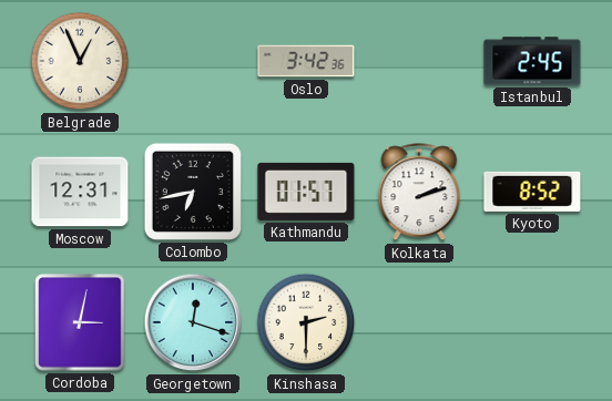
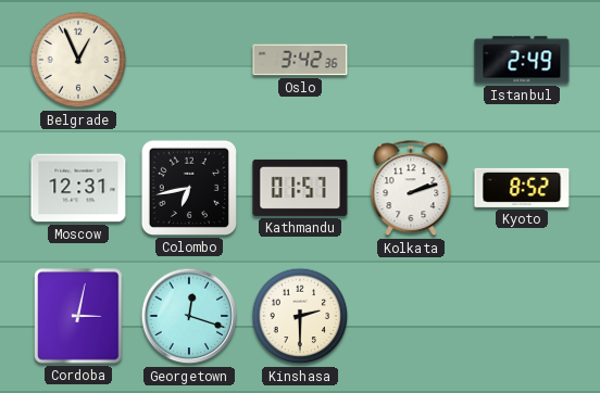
Istanbul: 2:45 -> 2:49
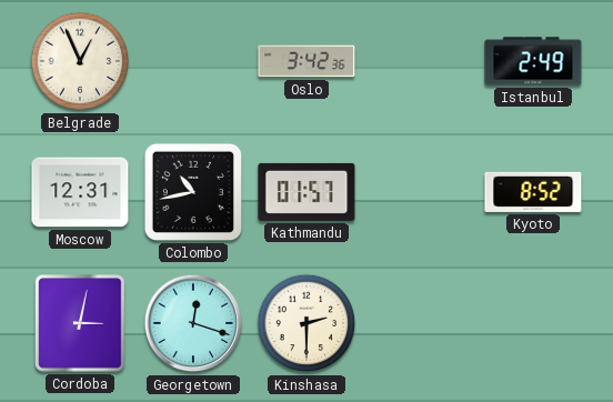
Colombo: 6:43 -> 10:43
Kolkata: 2:12 -> none
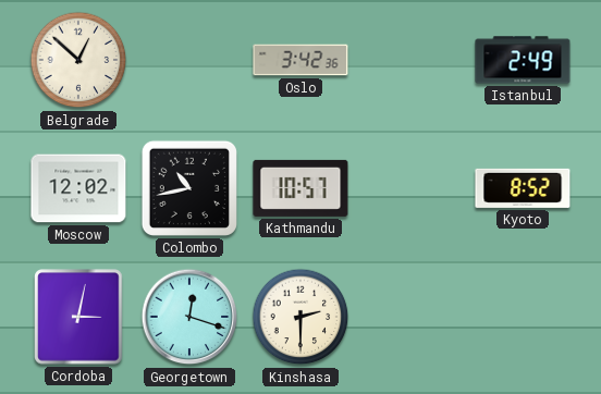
Belgrade: 12:56 -> 12:52
Moscow: 12:31 -> 12:02
Kathmandu: 01:57 -> 10:57
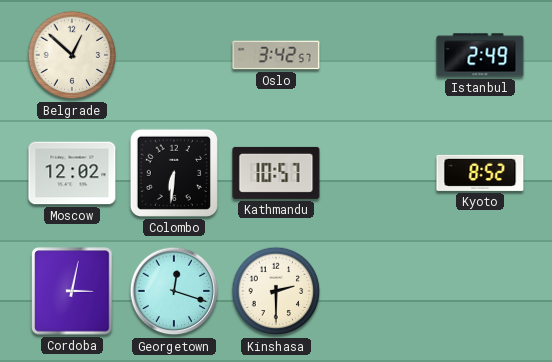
Oslo: 3:42:36 -> 3:42:57
Colombo: 10:43 -> 6:31
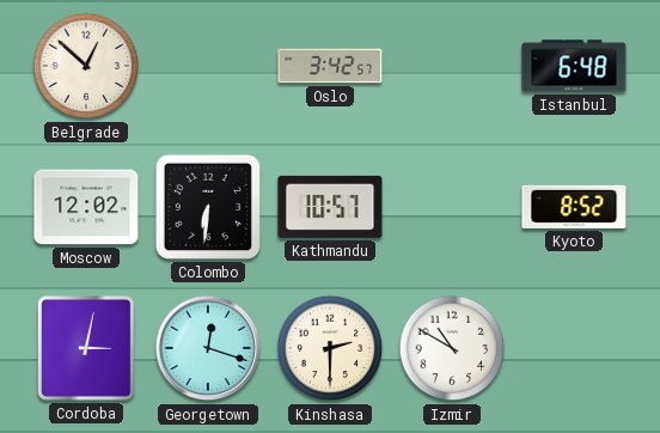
Istanbul: 2:49 -> 6:48
Izmir: none -> 10:50
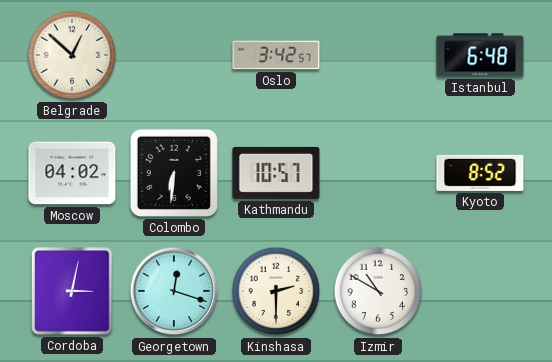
Moscow: 12:02 -> 04:02
